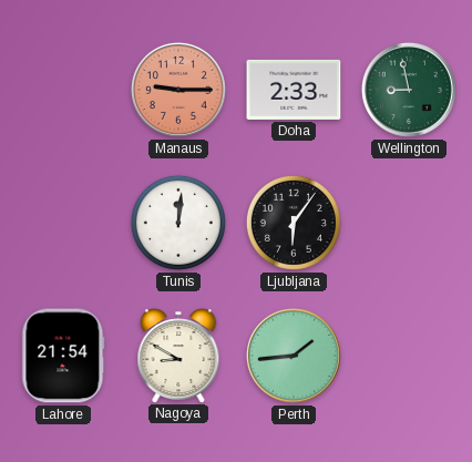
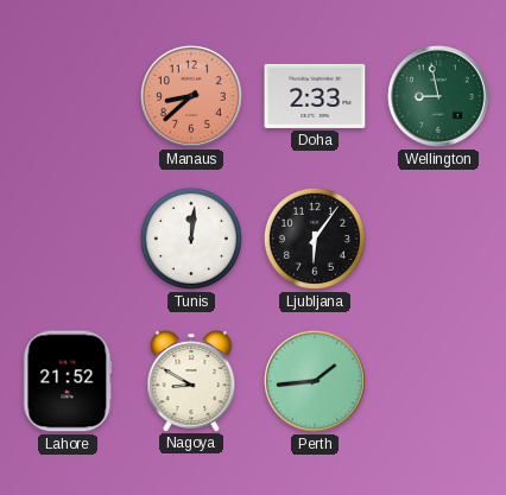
Manaus: 9:15 -> 8:38
Lahore: 21:54 -> 21:52
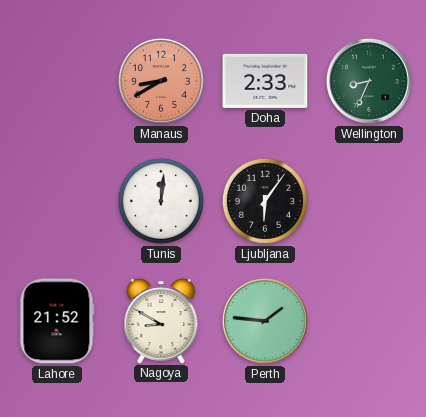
Manaus: 8:38 -> 8:40
Wellington: 8:58 -> 8:34
Perth: 1:44 -> 1:46
